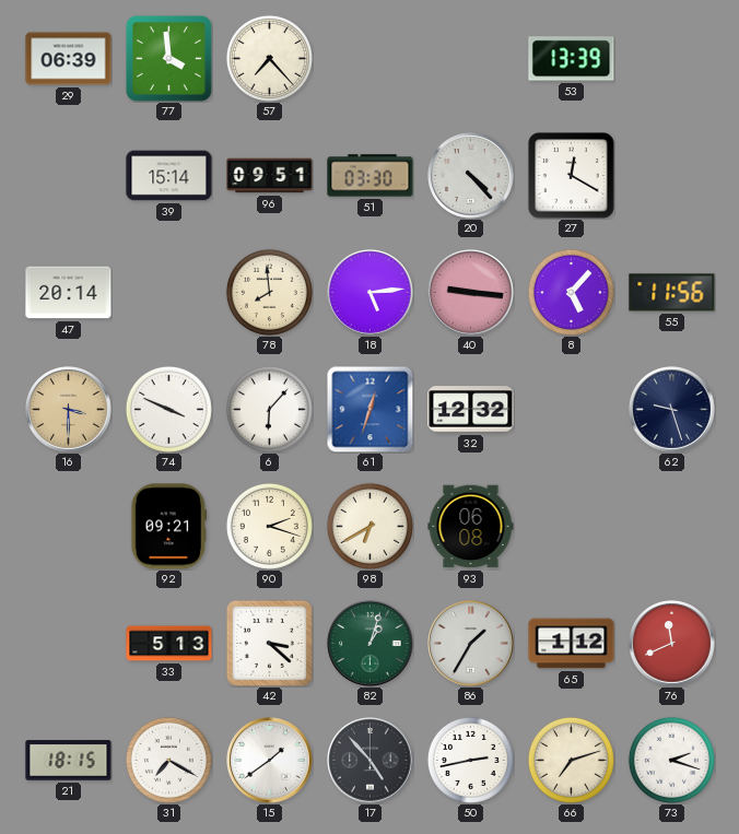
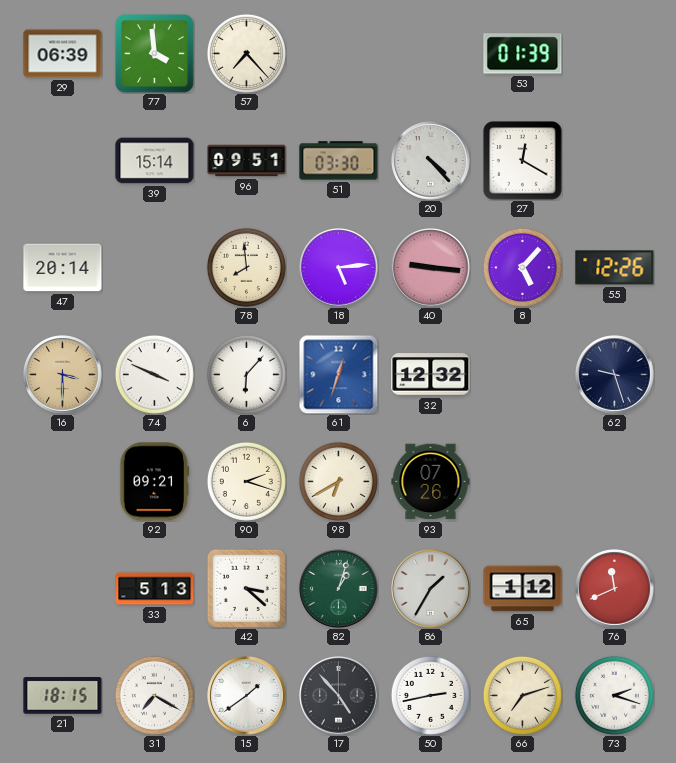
53: 13:39 -> 01:39
55: 11:56 -> 12:26
93: 06:08 -> 07:26
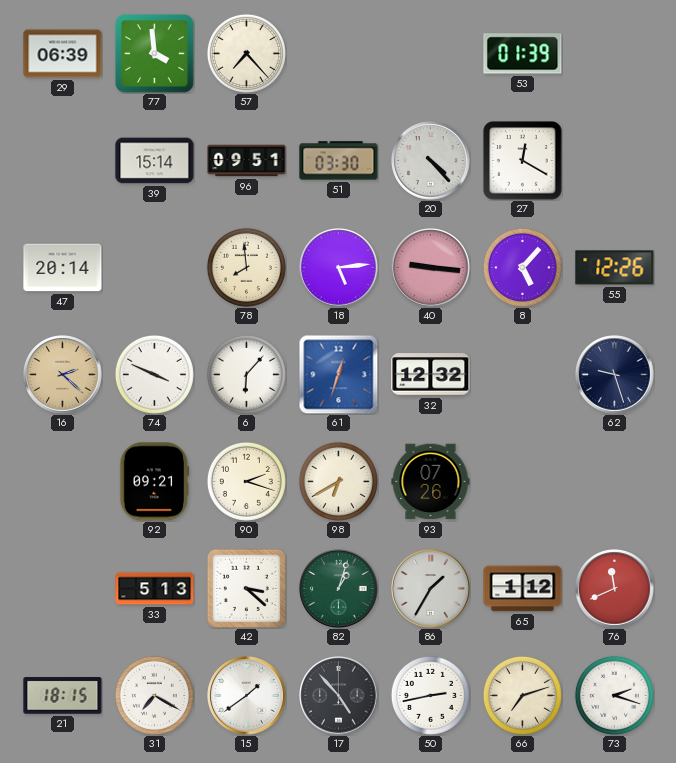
16: 3:30 -> 2:22
